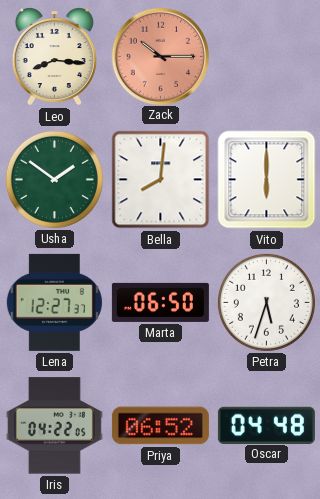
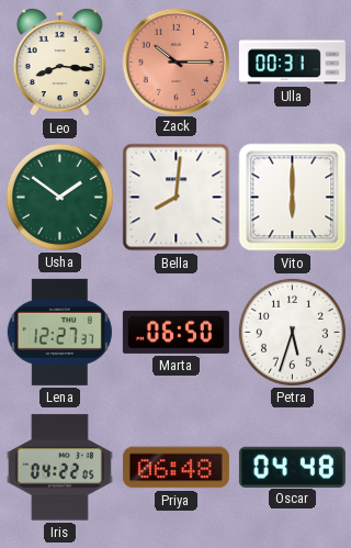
Ulla: none -> 00:31
Priya: 06:52 -> 06:48
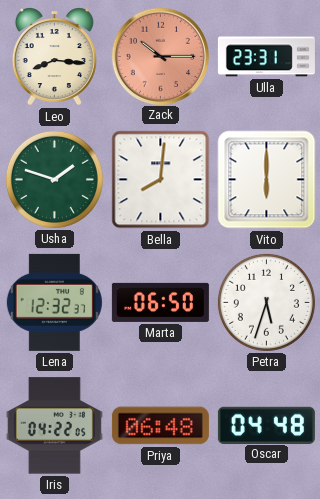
Ulla: 00:31 -> 23:31
Usha: 1:51 -> 1:48
Lena: 12:27 -> 12:32
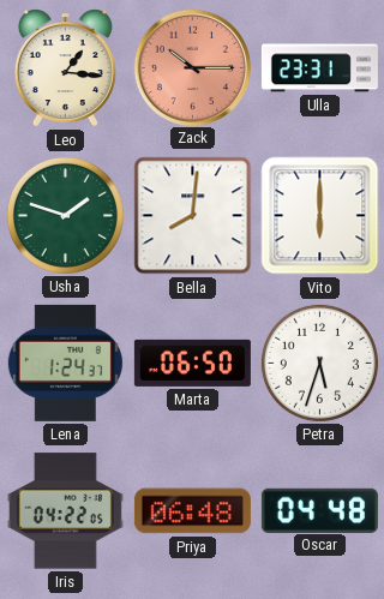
Leo: 8:16 -> 1:16
Lena: 12:32 -> 1:24
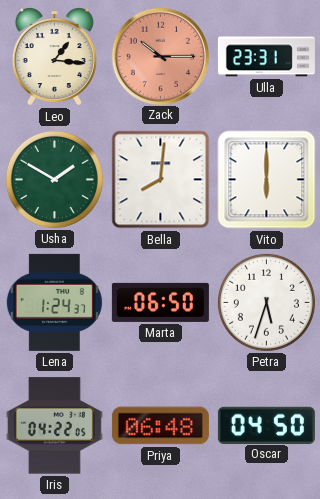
Usha: 1:48 -> 1:50
Oscar: 04:48 -> 04:50
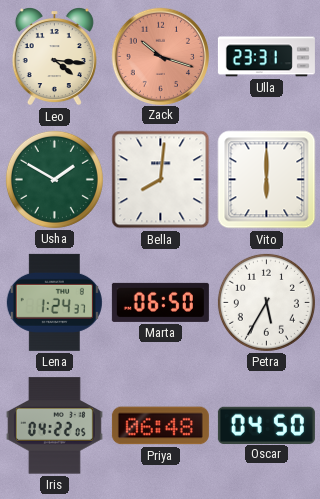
Leo: 1:16 -> 4:16
Zack: 10:15 -> 10:18
Petra: 5:33 -> 5:35
